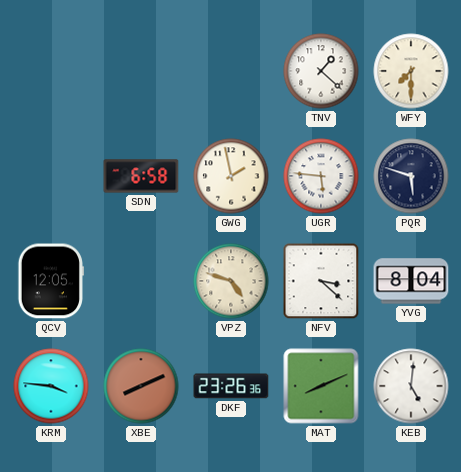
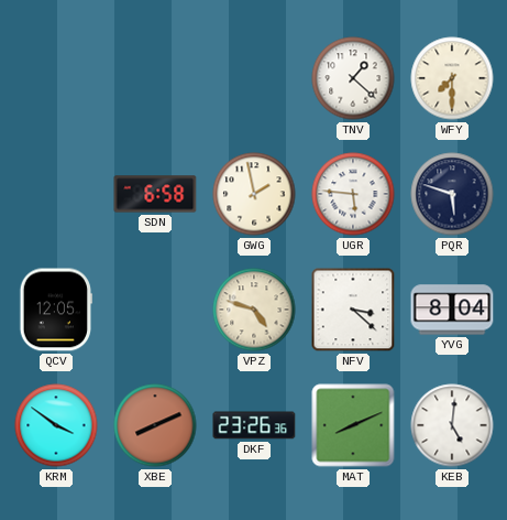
KRM: 3:46 -> 3:51
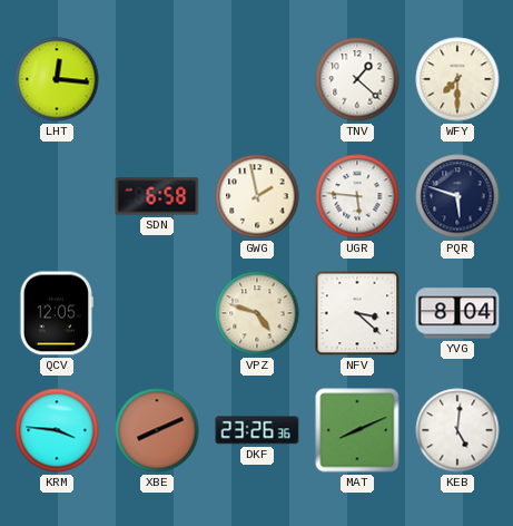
LHT: none -> 12:16
KRM: 3:51 -> 3:46
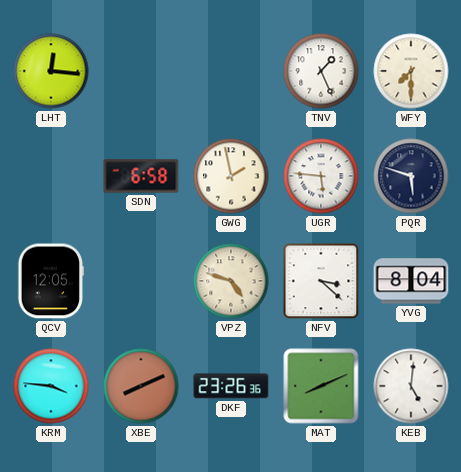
TNV: 1:22 -> 1:26
